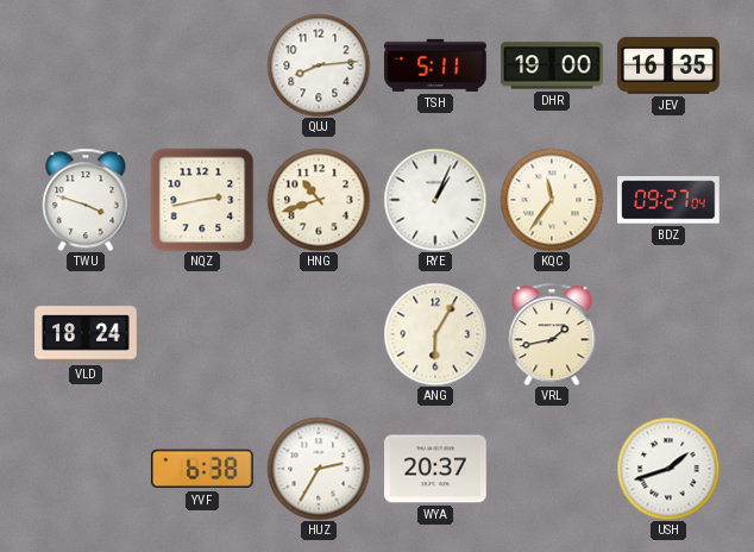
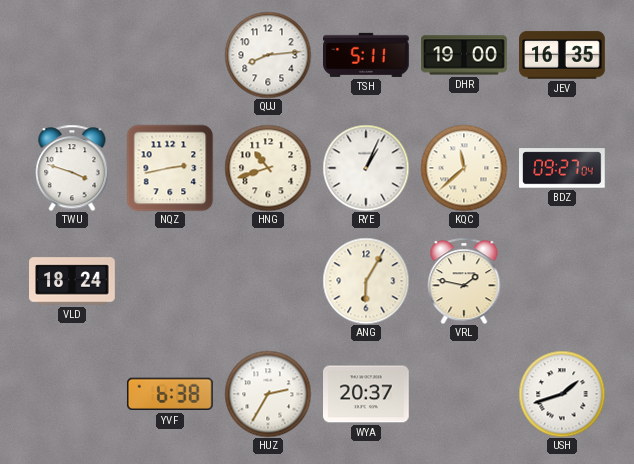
KQC: 11:36 -> 11:38
VRL: 1:43 -> 1:47
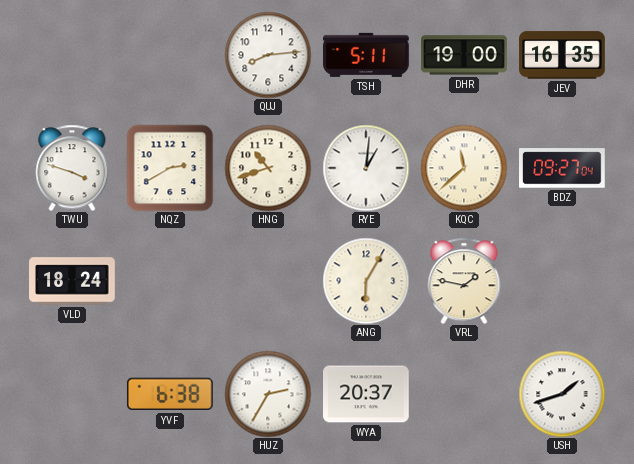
NQZ: 2:43 -> 2:40
RYE: 1:04 -> 1:01
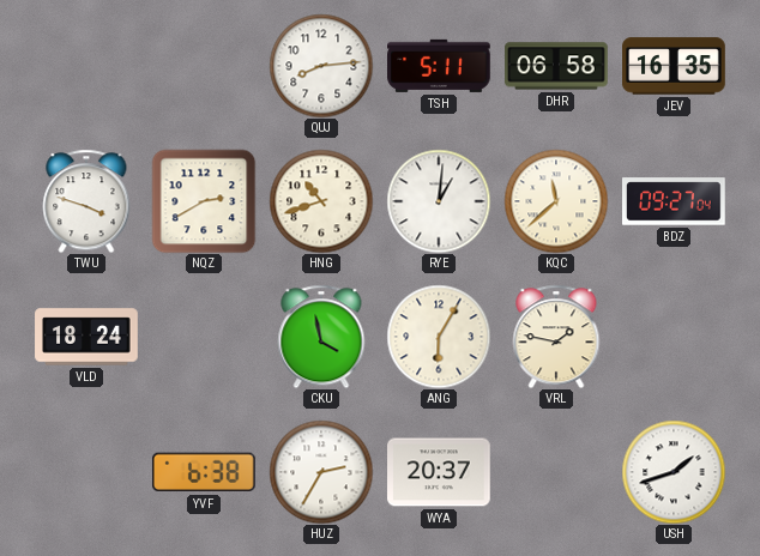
DHR: 19:00 -> 06:58
CKU: none -> 3:58
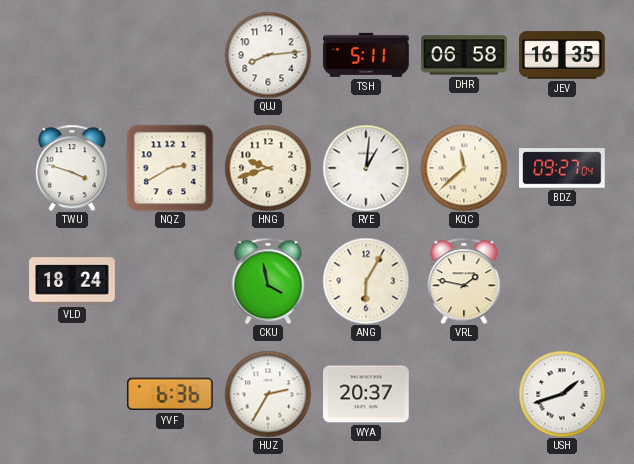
HNG: 10:42 -> 9:42
YVF: 6:38 -> 6:36
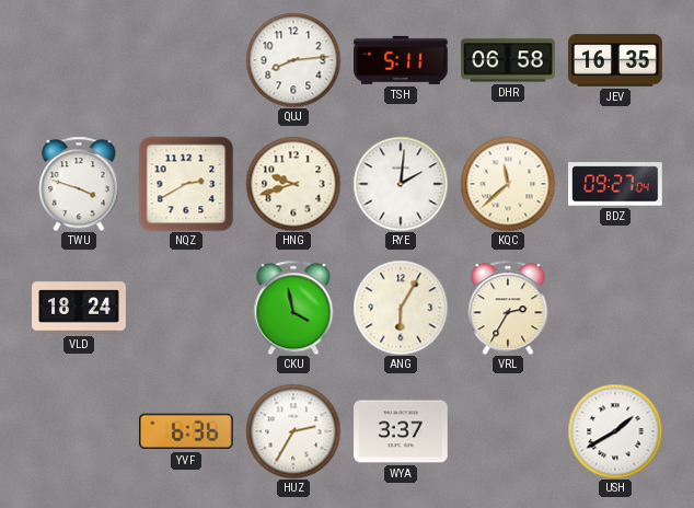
RYE: 1:01 -> 2:01
VRL: 1:47 -> 2:35
WYA: 20:37 -> 3:37
USH: 1:42 -> 1:40
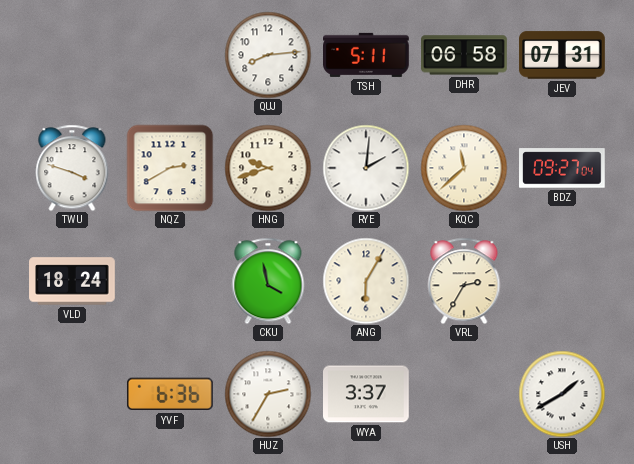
JEV: 16:35 -> 07:31
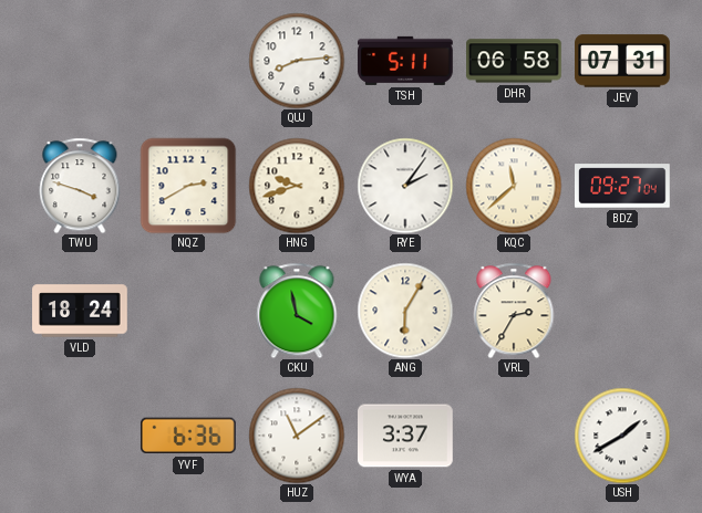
RYE: 2:01 -> 2:06
HUZ: 2:35 -> 11:09
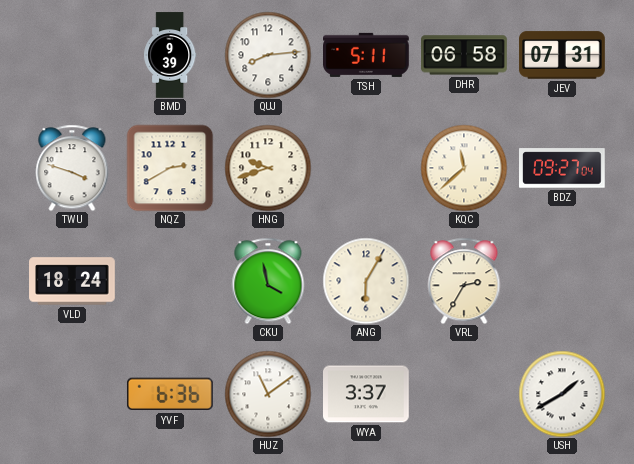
BMD: none -> 9:39
RYE: 2:06 -> none
